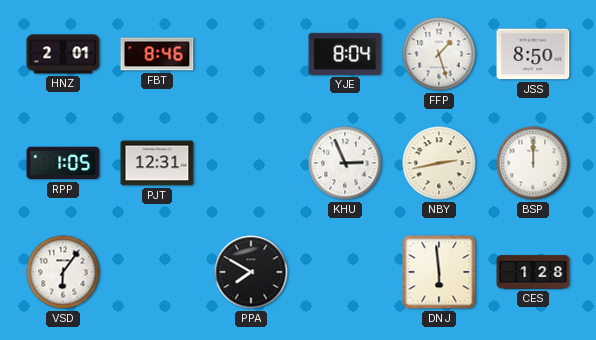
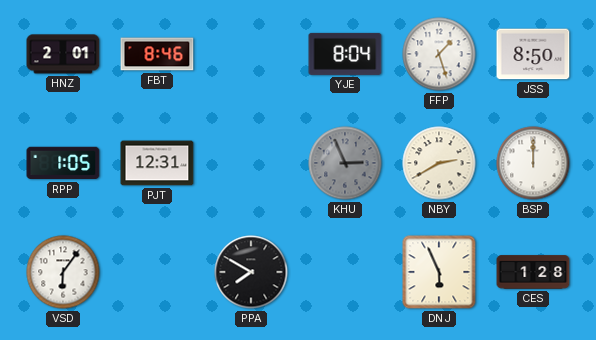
KHU dial: white -> grey
NBY: 2:43 -> 2:40
DNJ: 5:59 -> 5:56
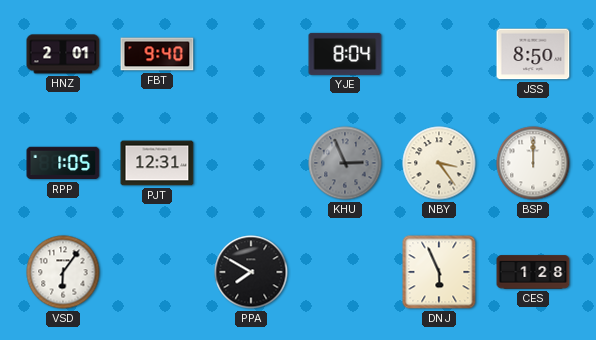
FBT: 8:46 -> 9:40
FFP: 1:27 -> none
NBY: 2:40 -> 3:24
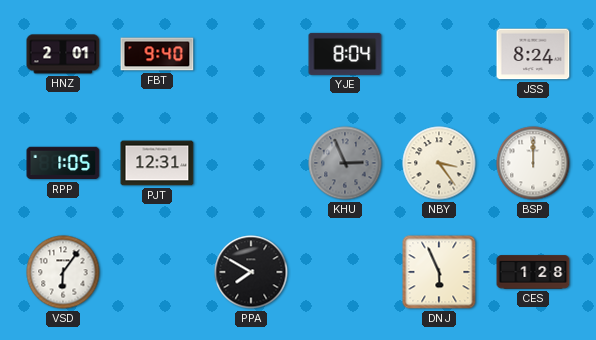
JSS: 8:50 -> 8:24
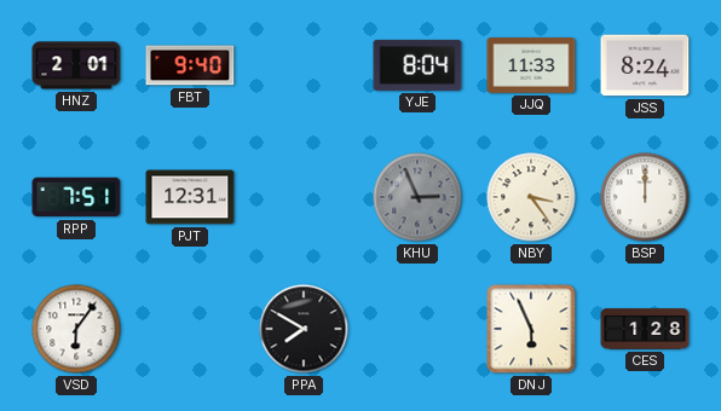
JJQ: none -> 11:33
RPP: 1:05 -> 7:51
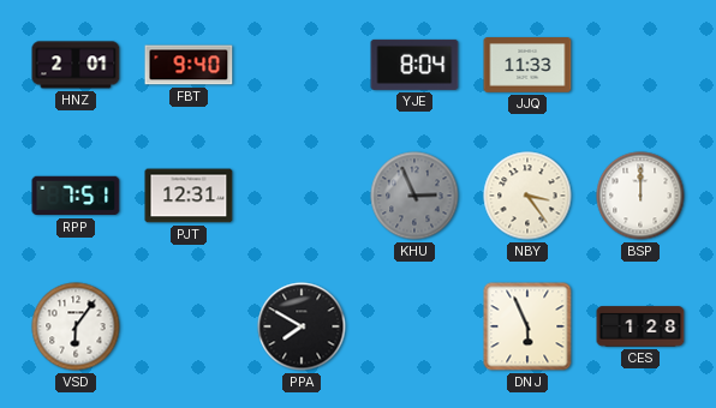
JSS: 8:24 -> none
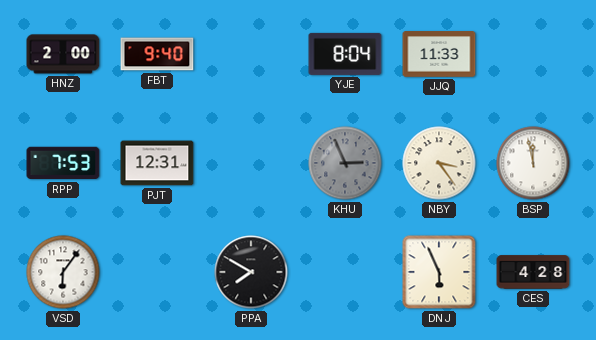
HNZ: 2:01 -> 2:00
RPP: 7:51 -> 7:53
BSP: 12:00 -> 11:58
CES: 1:28 -> 4:28
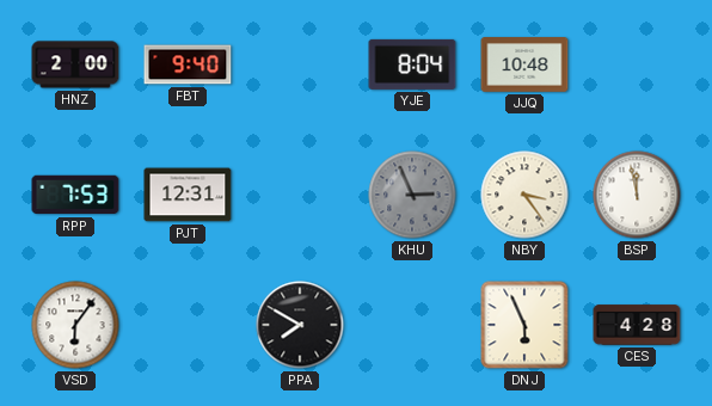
JJQ: 11:33 -> 10:48
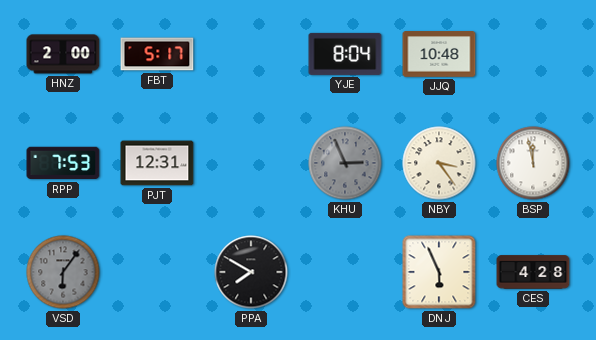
FBT: 9:40 -> 5:17
VSD dial: white -> grey
